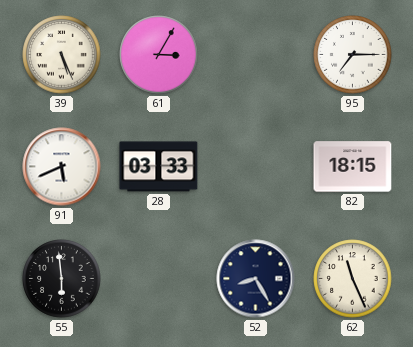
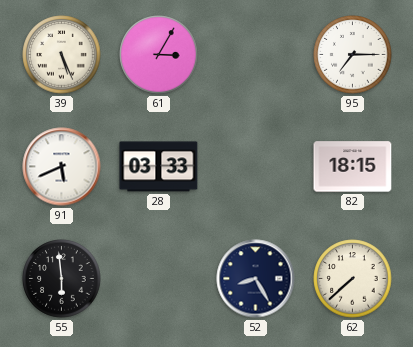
62: 11:26 -> 7:38
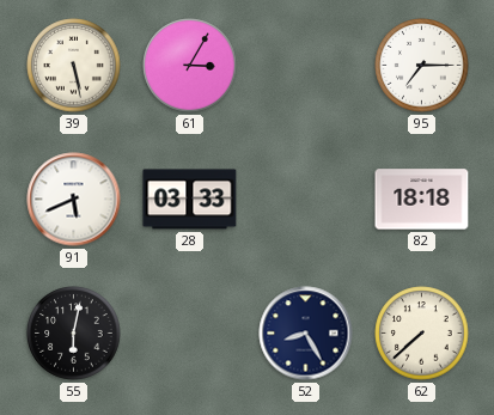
39: 5:26 -> 5:28
82: 18:15 -> 18:18
55: 5:59 -> 6:02
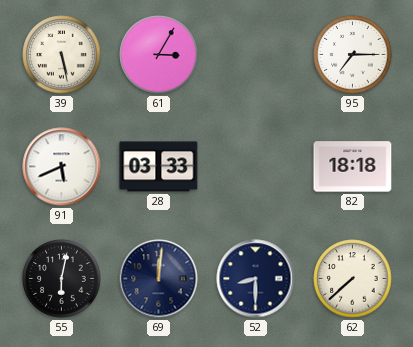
69: none -> 12:01
52: 8:25 -> 8:30
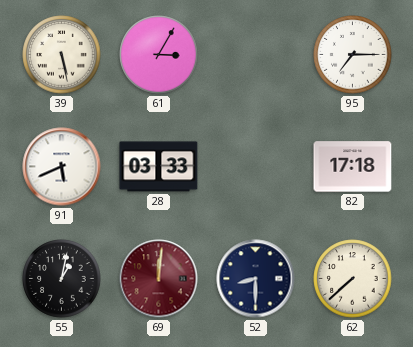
82: 18:18 -> 17:18
55: 6:02 -> 1:02
69 dial: navy -> burgundy
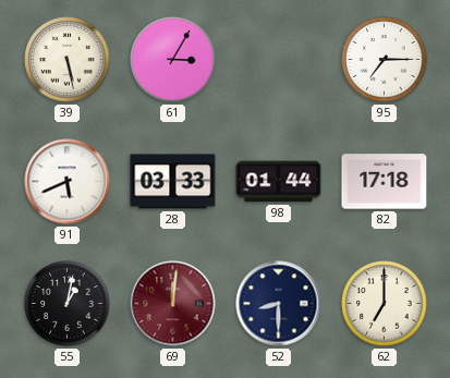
98: none -> 01:44
62: 7:38 -> 7:00
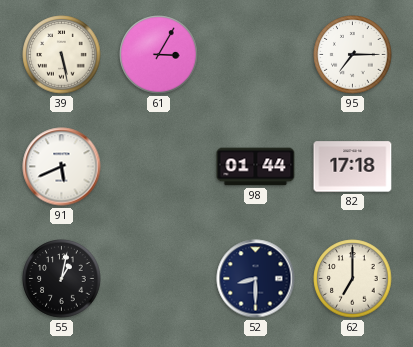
28: 03:33 -> none
69: 12:01 -> none
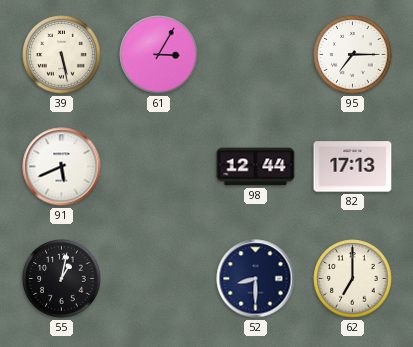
98: 01:44 -> 12:44
82: 17:18 -> 17:13
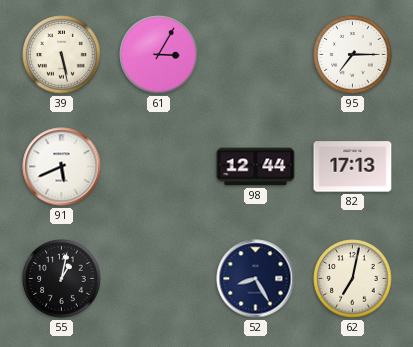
52: 8:30 -> 8:25
62: 7:00 -> 7:02
